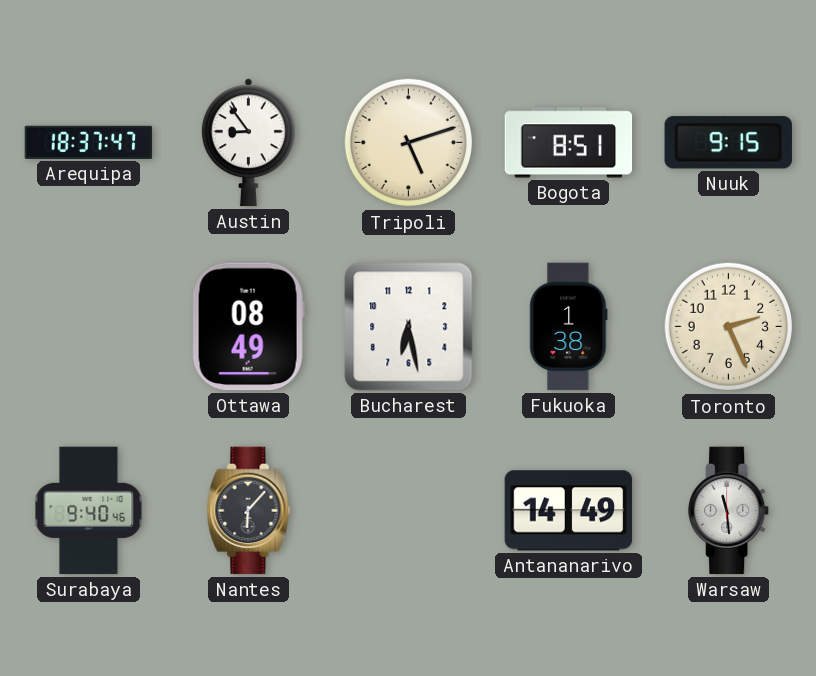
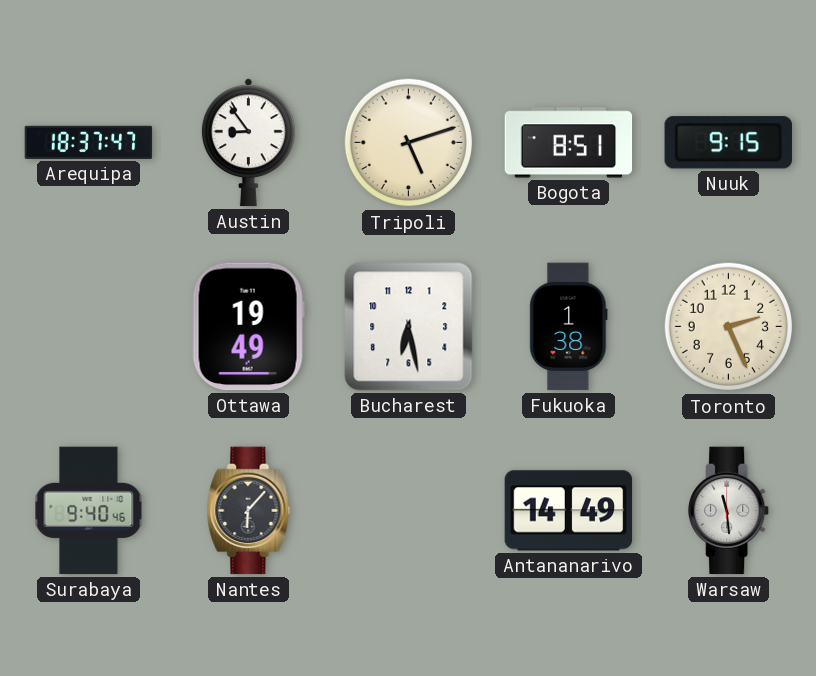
Ottawa: 08:49 -> 19:49
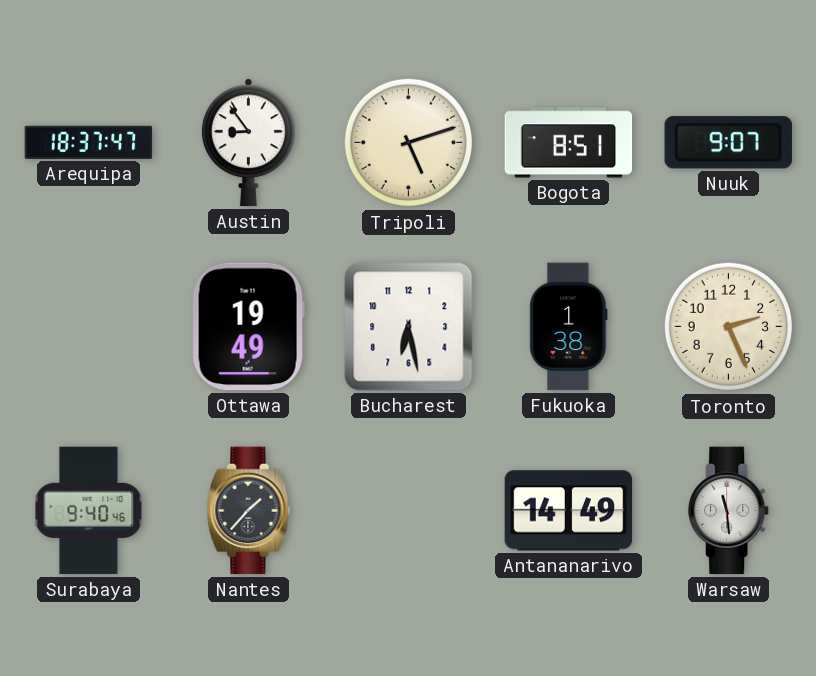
Nuuk: 9:15 -> 9:07
Nantes: 6:07 -> 1:37
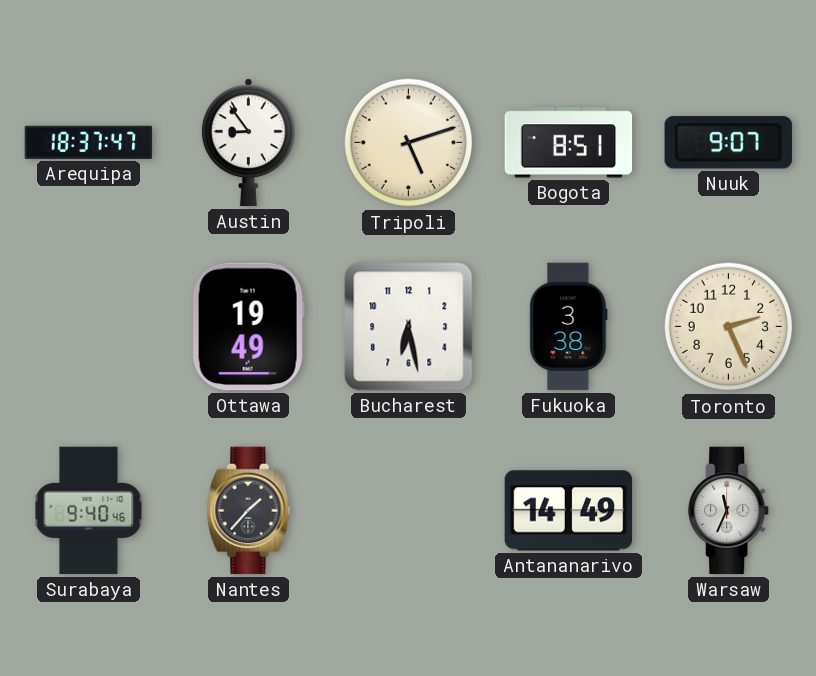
Fukuoka: 1:38 -> 3:38
Warsaw: 11:29 -> 11:34
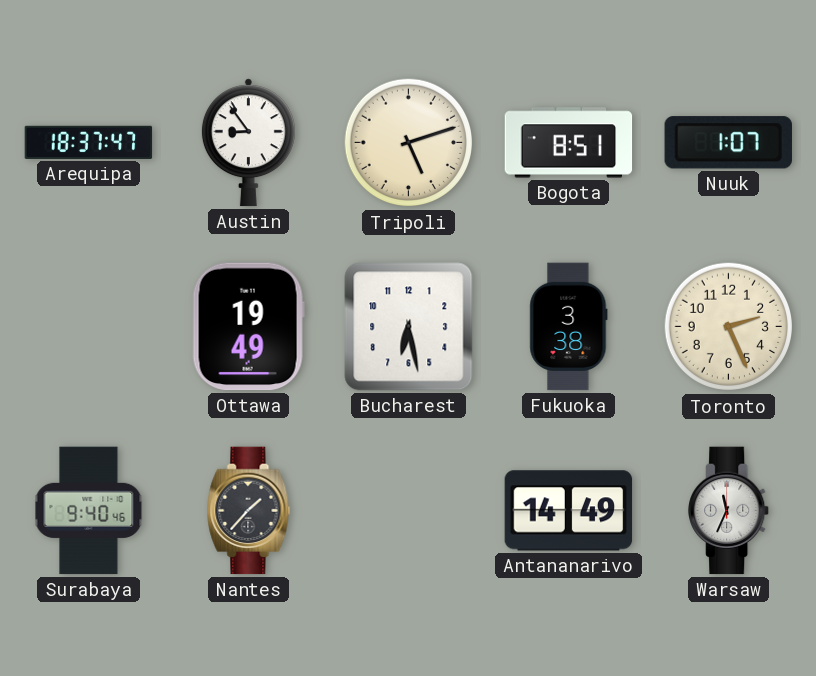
Nuuk: 9:07 -> 1:07
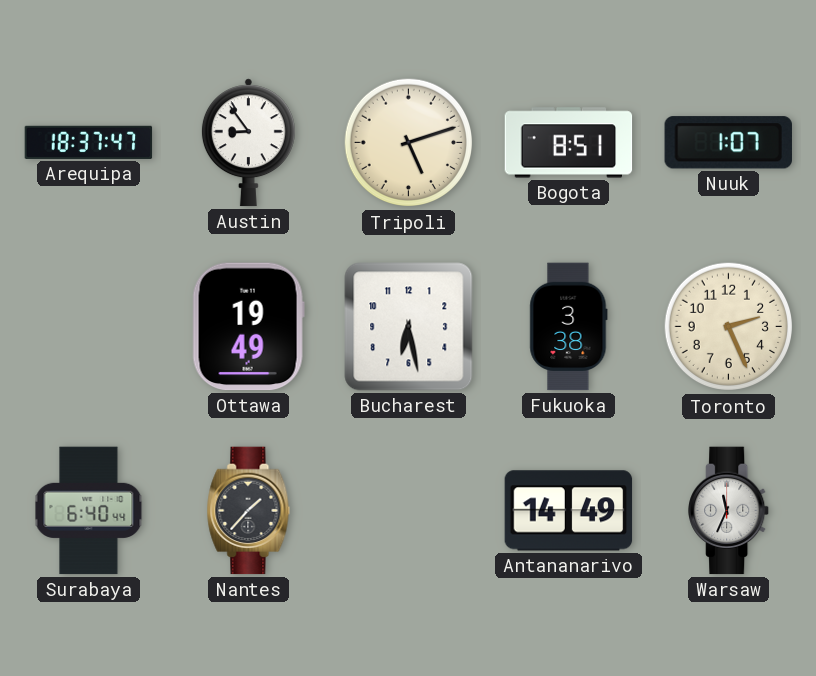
Surabaya: 9:40 -> 6:40
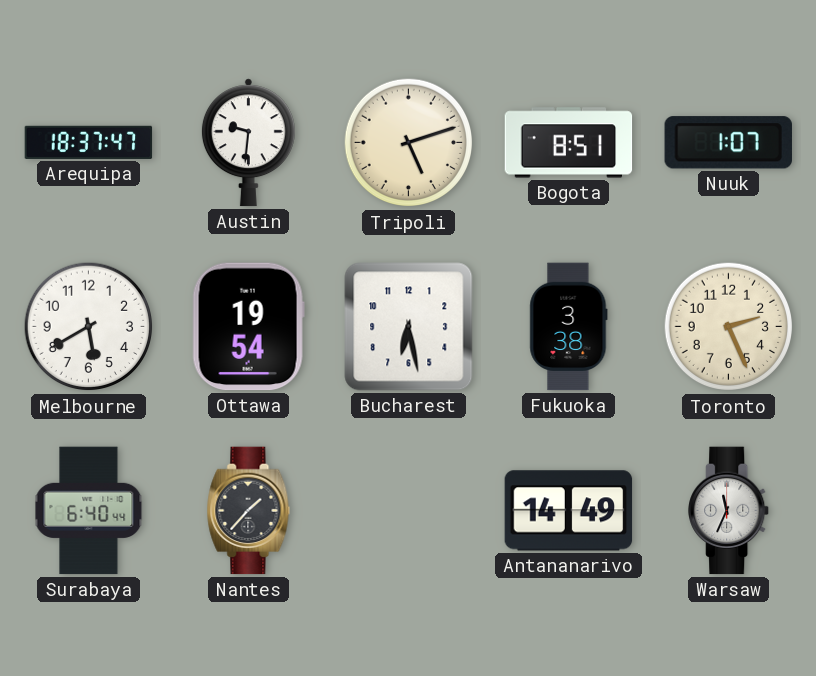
Austin: 8:54 -> 9:31
Melbourne: none -> 5:40
Ottawa: 19:49 -> 19:54
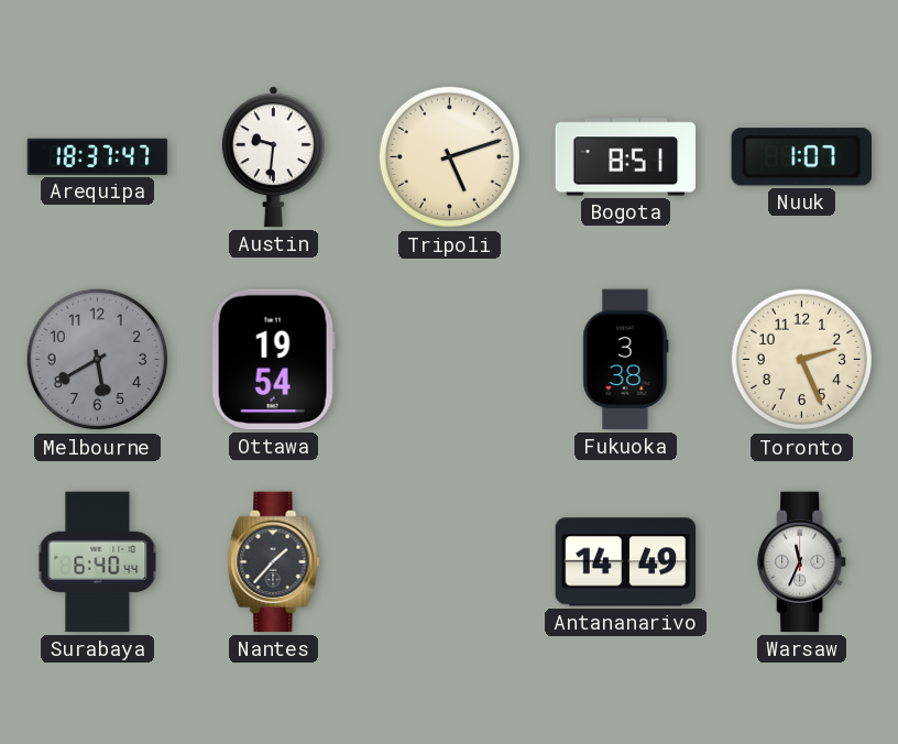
Melbourne dial: white -> grey
Bucharest: 6:28 -> none
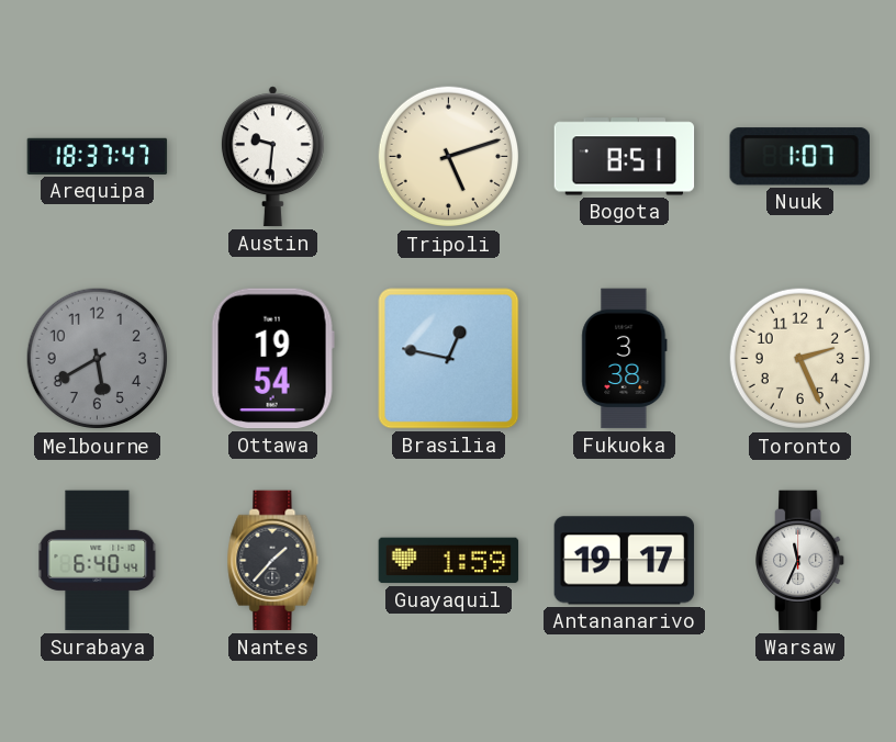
Brasilia: none -> 12:47
Guayaquil: none -> 1:59
Antananarivo: 14:49 -> 19:17
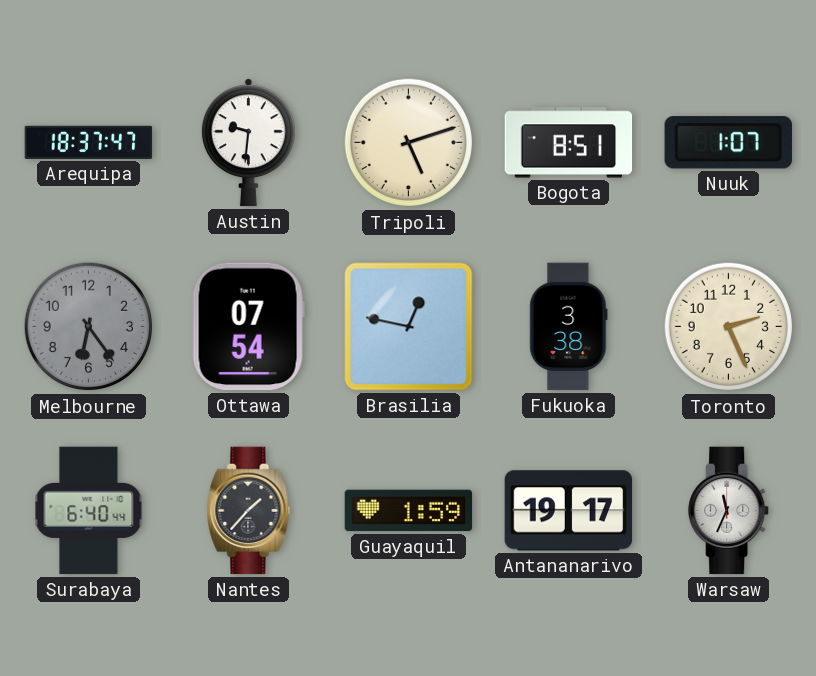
Melbourne: 5:40 -> 6:24
Ottawa: 19:54 -> 07:54
